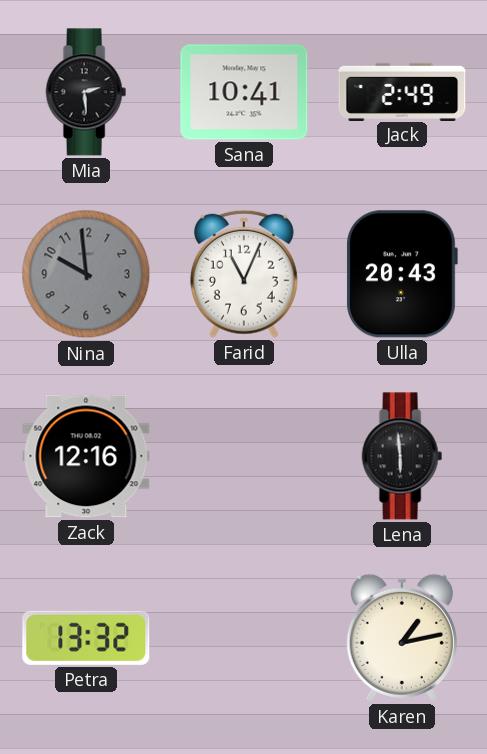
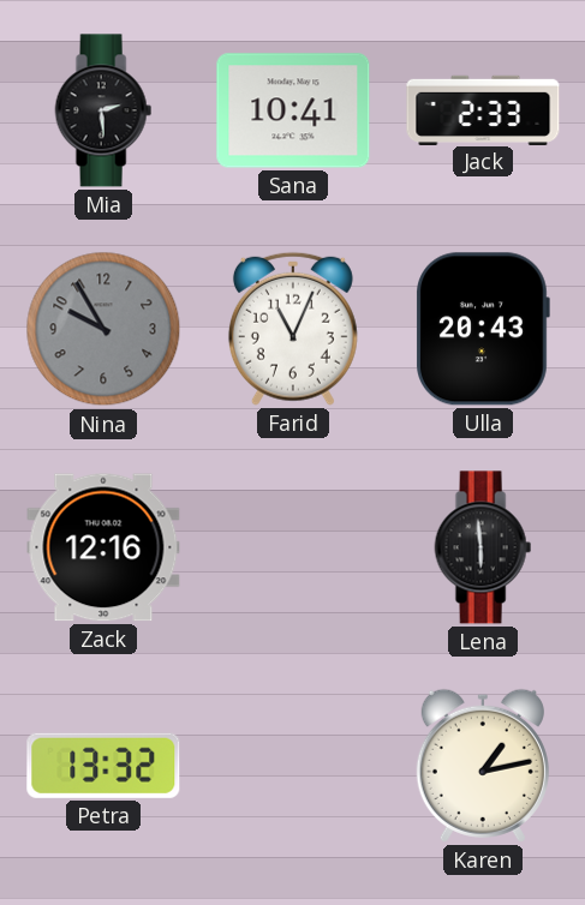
Jack: 2:49 -> 2:33
Nina: 9:59 -> 9:55
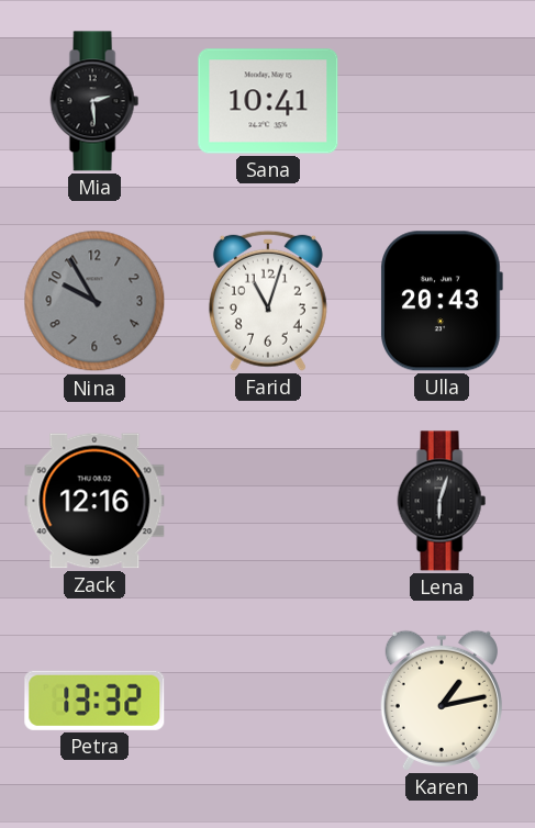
Jack: 2:33 -> none
Farid: 11:04 -> 11:03
Lena: 5:59 -> 6:03
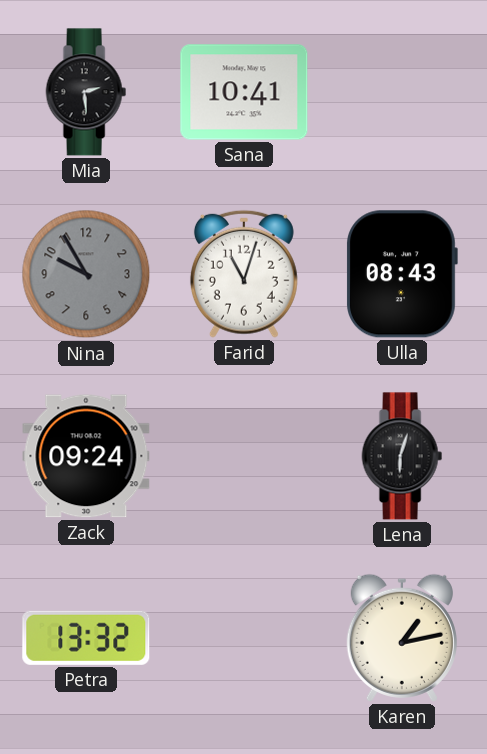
Ulla: 20:43 -> 08:43
Zack: 12:16 -> 09:24
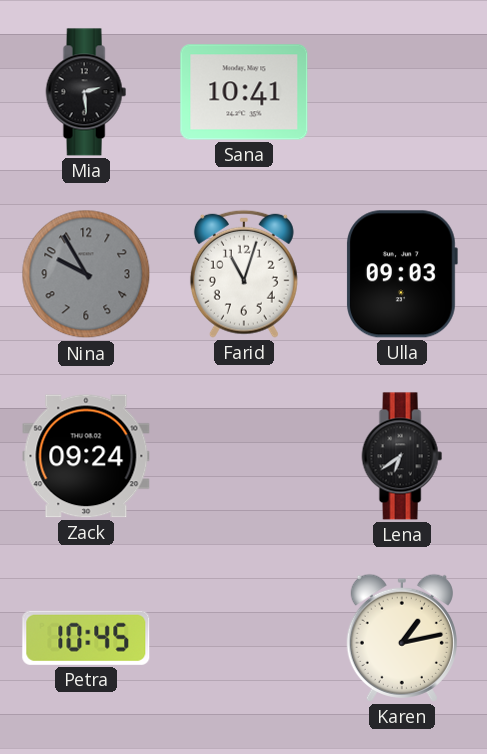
Ulla: 08:43 -> 09:03
Lena: 6:03 -> 6:39
Petra: 13:32 -> 10:45
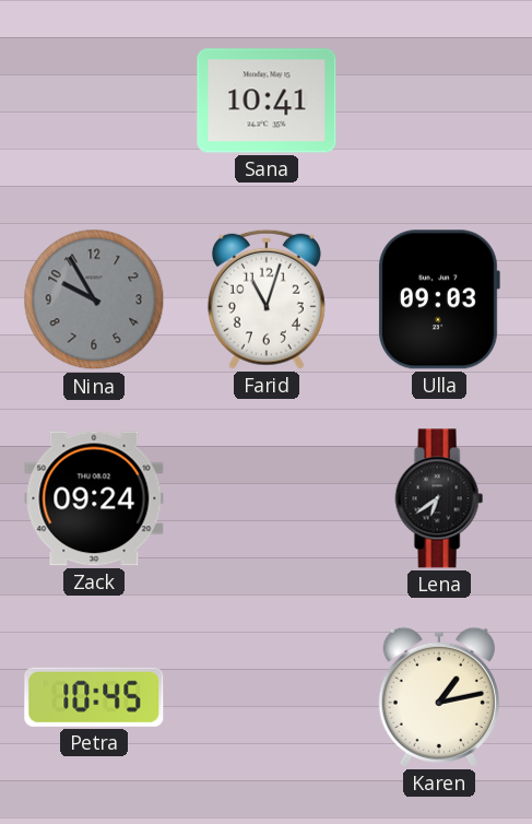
Mia: 2:29 -> none
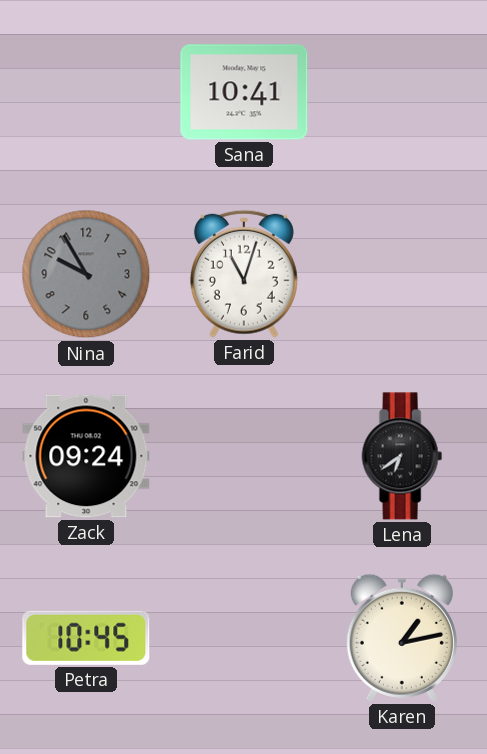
Ulla: 09:03 -> none
